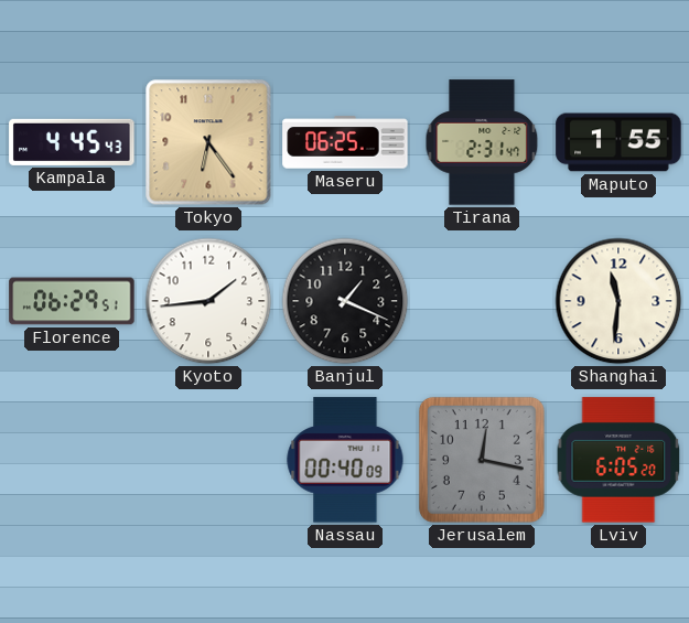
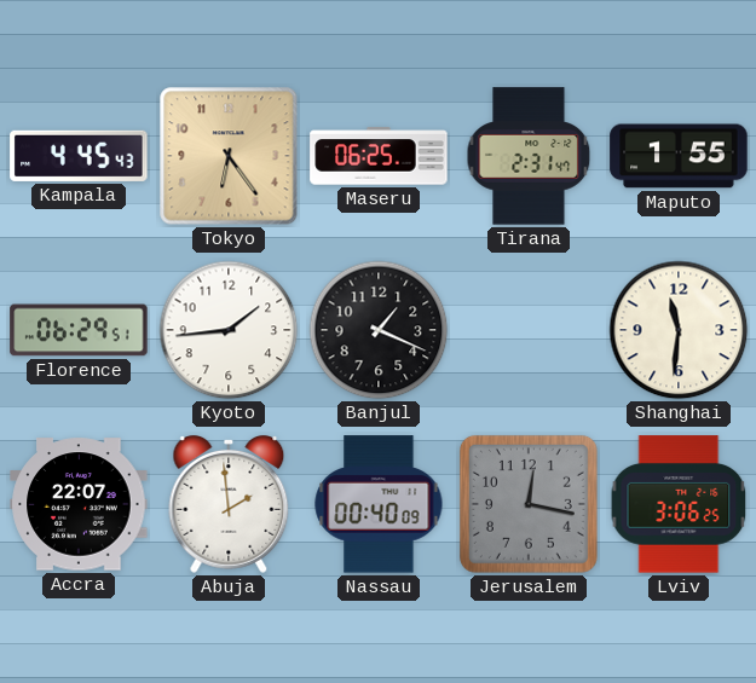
Accra: none -> 22:07
Abuja: none -> 1:59
Lviv: 6:05 -> 3:06
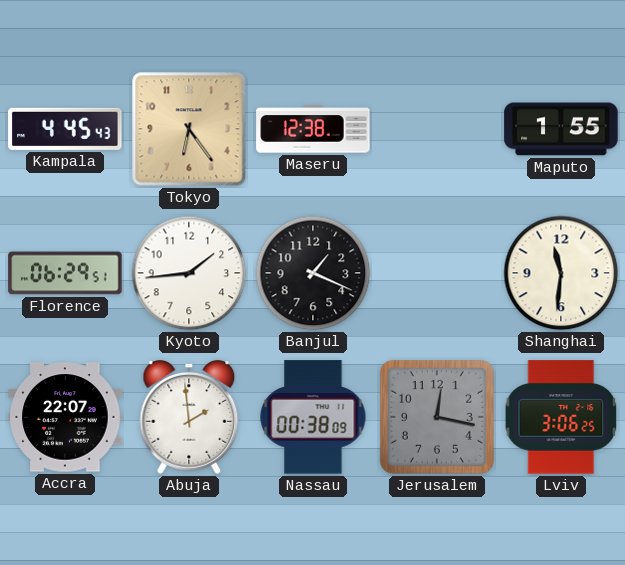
Maseru: 06:25 -> 12:38
Tirana: 2:31 -> none
Nassau: 00:40 -> 00:38
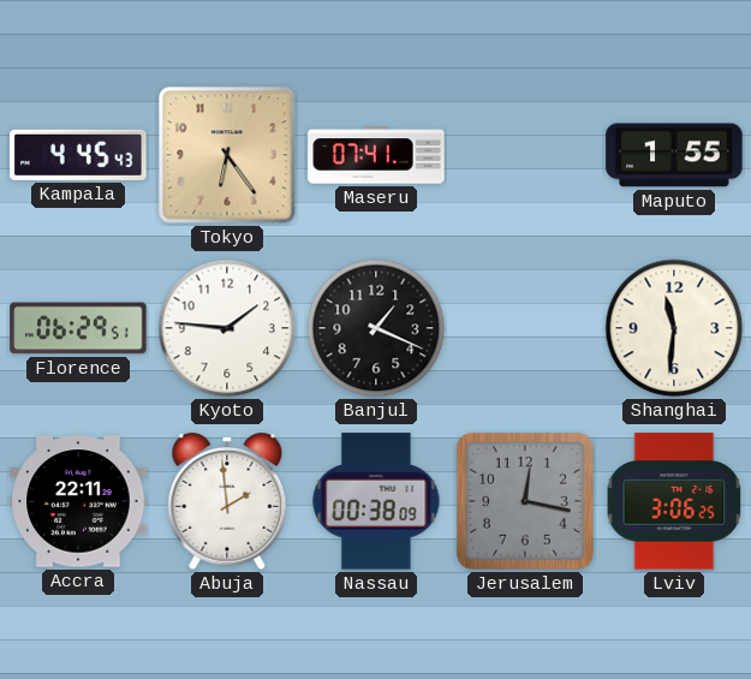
Maseru: 12:38 -> 07:41
Kyoto: 1:44 -> 1:46
Accra: 22:07 -> 22:11
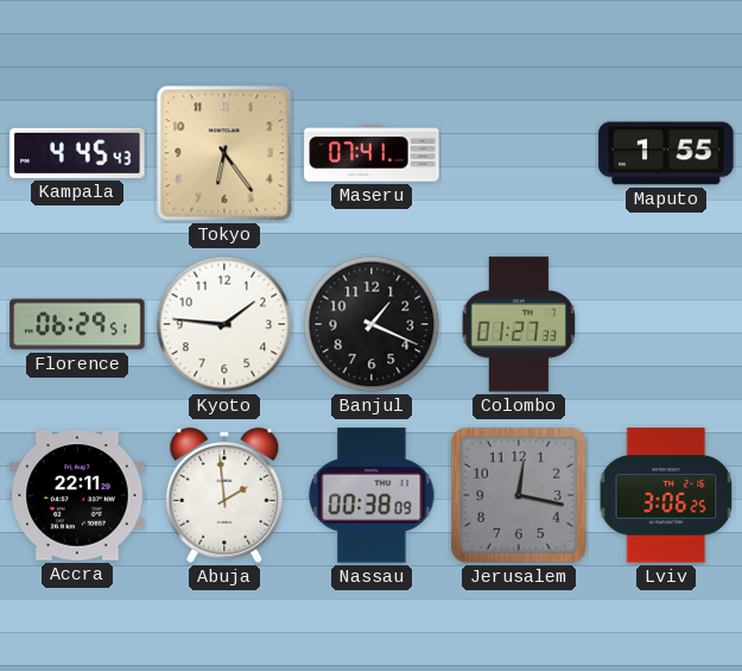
Colombo: none -> 01:27
Shanghai: 11:31 -> none
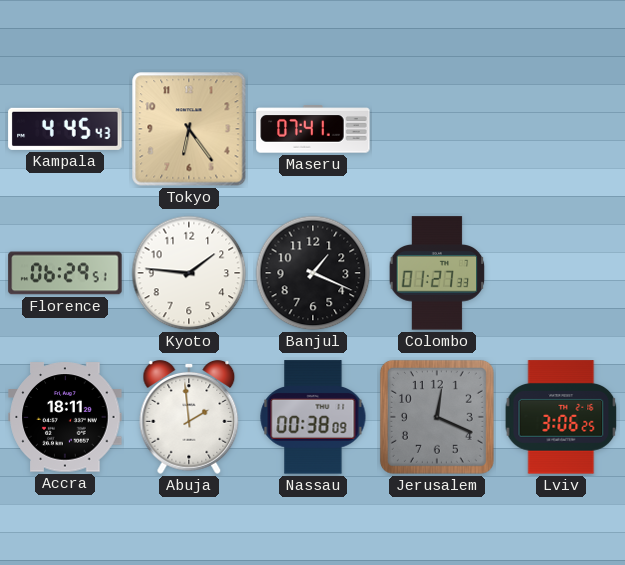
Maputo: 1:55 -> none
Accra: 22:11 -> 18:11
Jerusalem: 12:17 -> 12:19
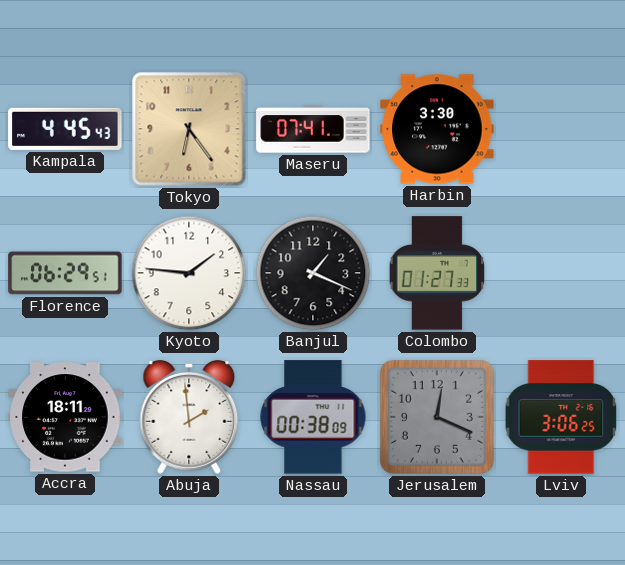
Harbin: none -> 3:30
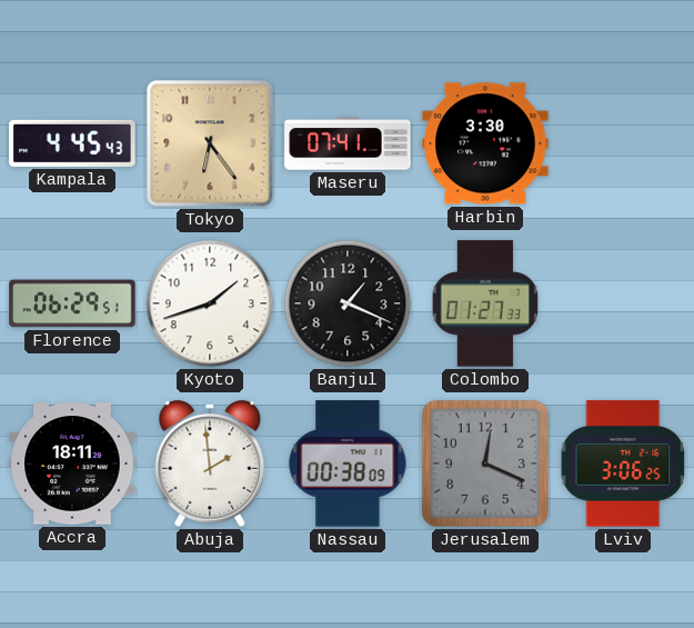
Kyoto: 1:46 -> 1:42
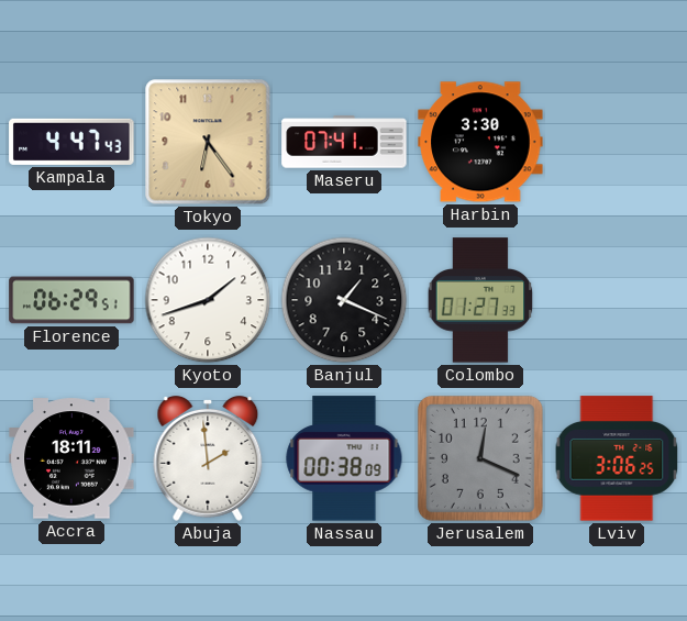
Kampala: 4:45 -> 4:47
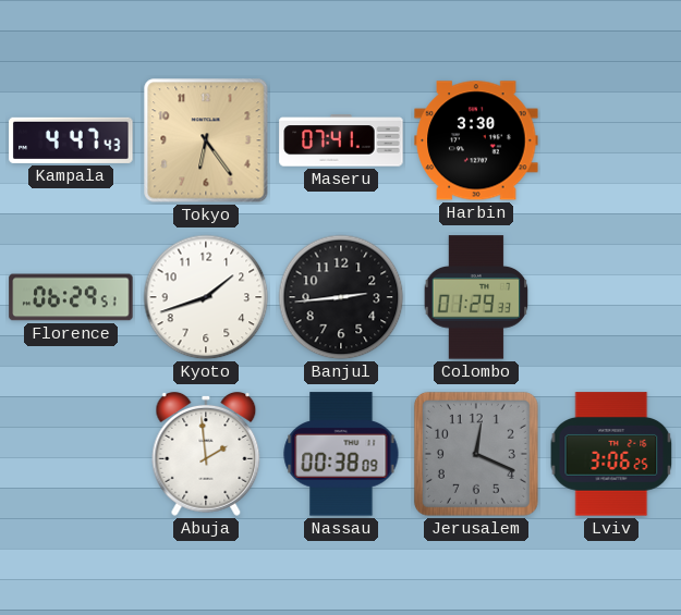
Banjul: 1:19 -> 2:44
Colombo: 01:27 -> 01:29
Accra: 18:11 -> none
